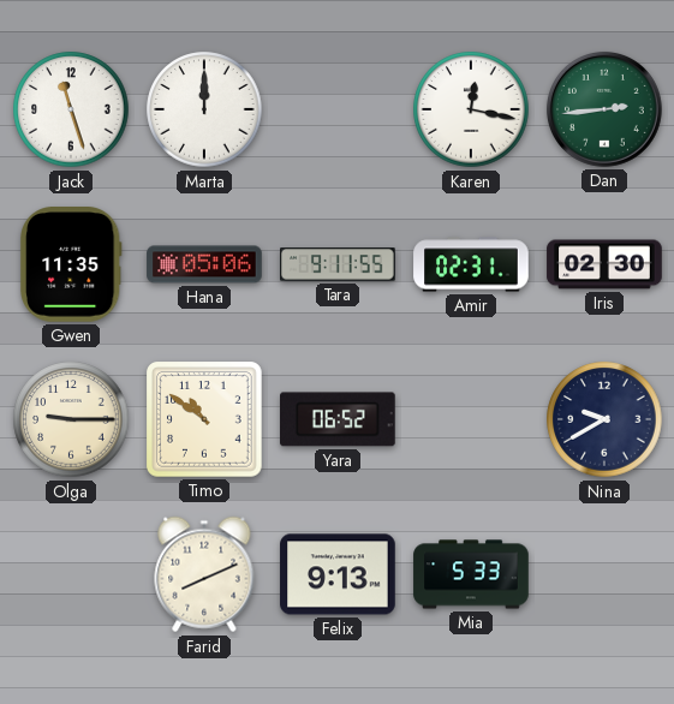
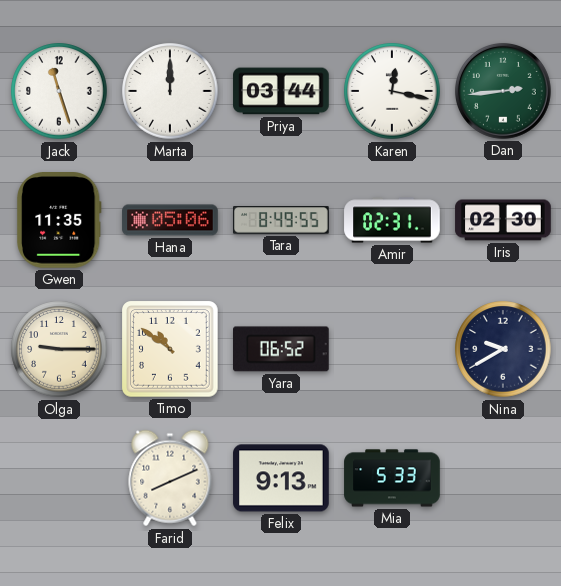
Priya: none -> 03:44
Tara: 9:11 -> 8:49
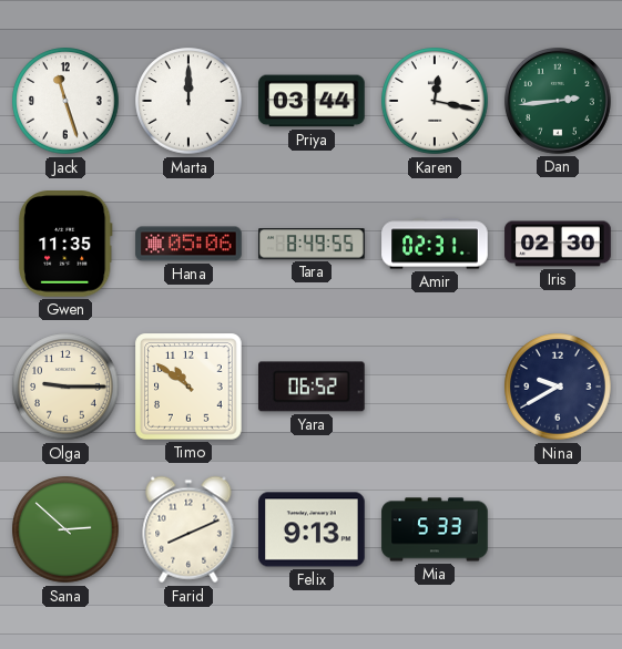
Sana: none -> 2:52
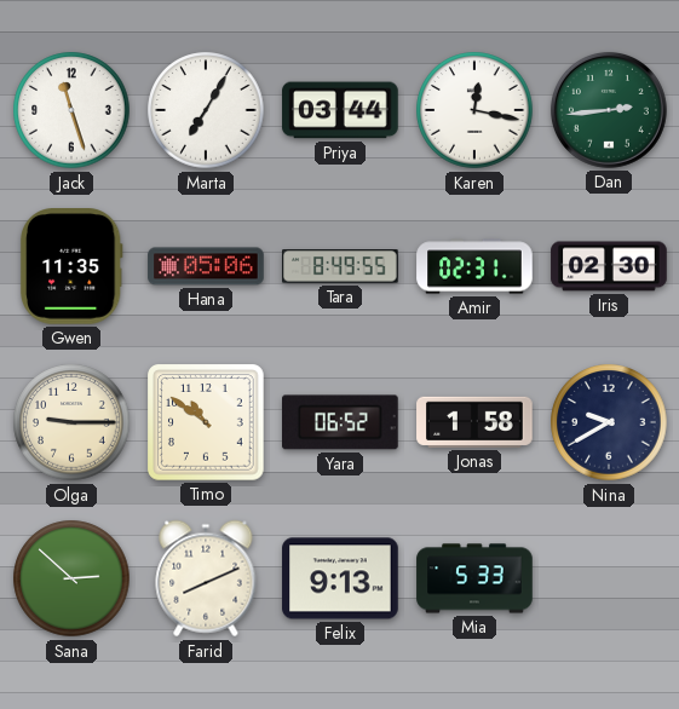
Marta: 12:00 -> 7:05
Jonas: none -> 1:58
